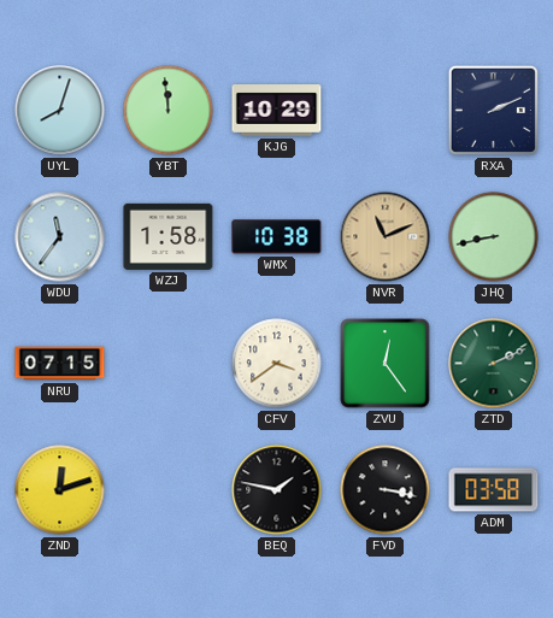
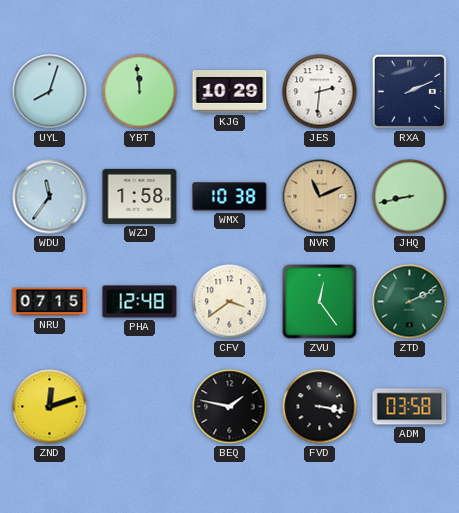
JES: none -> 2:31
PHA: none -> 12:48
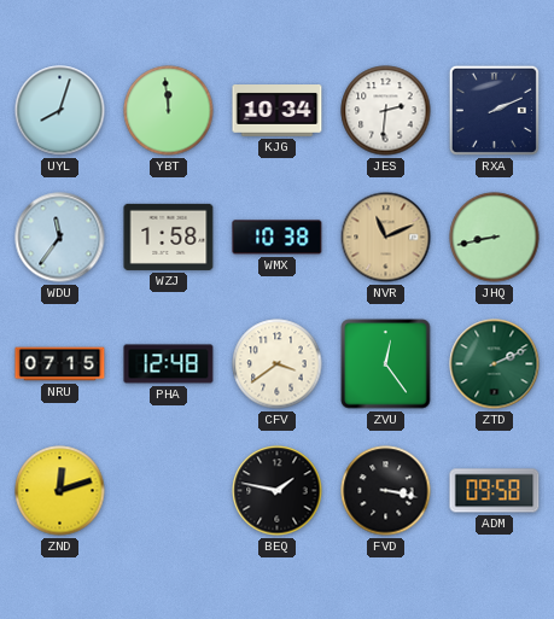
KJG: 10:29 -> 10:34
ADM: 03:58 -> 09:58
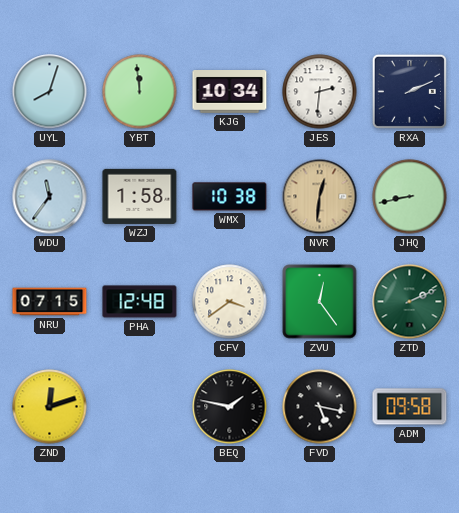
NVR: 11:11 -> 12:31
FVD: 3:17 -> 5:17
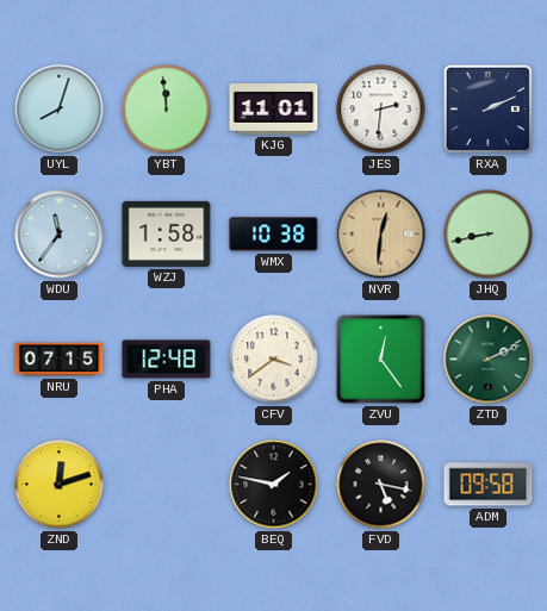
KJG: 10:34 -> 11:01
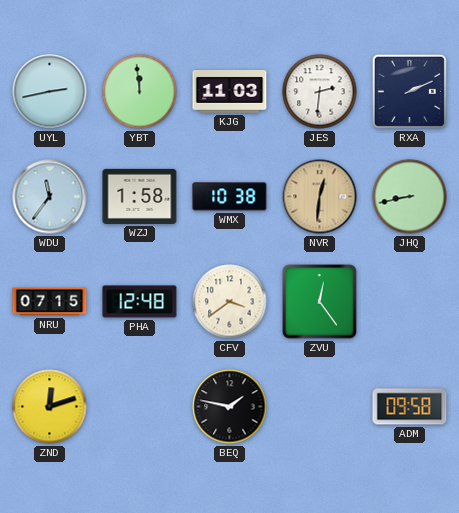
UYL: 8:03 -> 2:43
KJG: 11:01 -> 11:03
ZTD: 2:11 -> none
FVD: 5:17 -> none
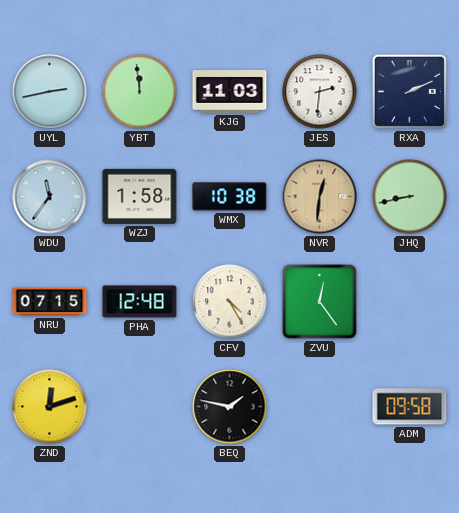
CFV: 3:39 -> 4:25
